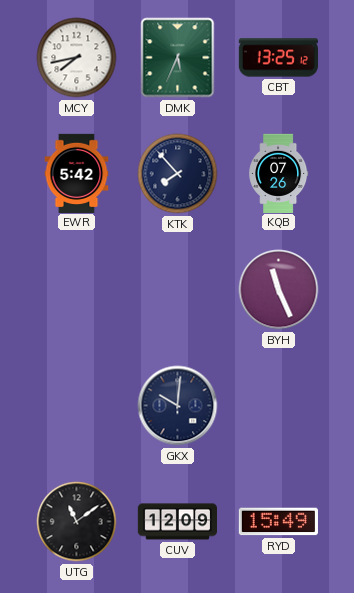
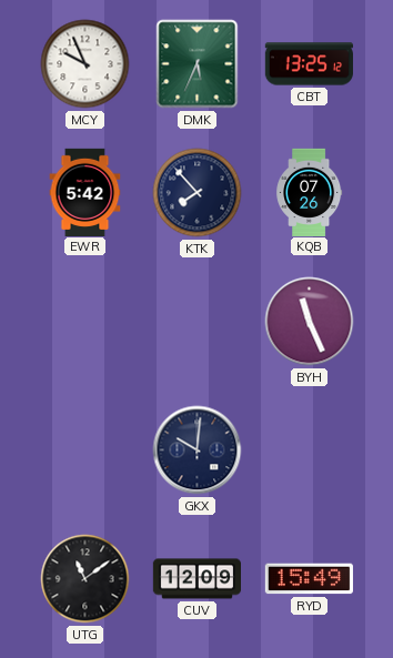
MCY: 7:43 -> 9:56
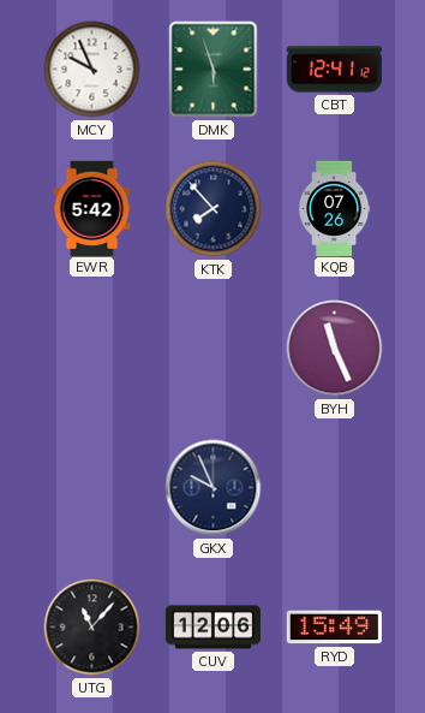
DMK: 5:34 -> 5:57
CBT: 13:25 -> 12:41
GKX: 10:01 -> 9:56
UTG: 11:09 -> 11:07
CUV: 12:09 -> 12:06
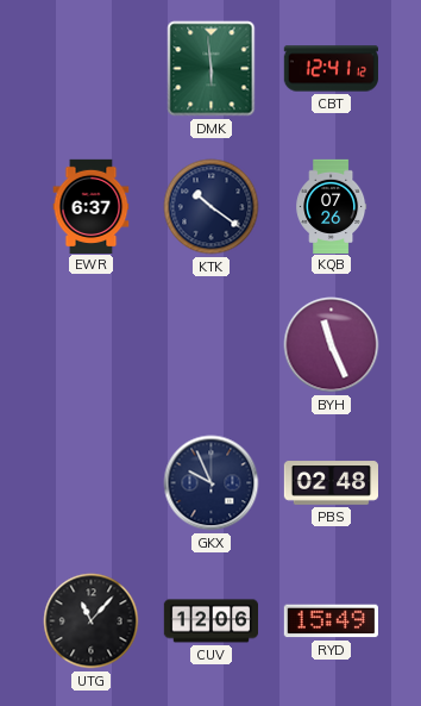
MCY: 9:56 -> none
DMK: 5:57 -> 5:59
EWR: 5:42 -> 6:37
KTK: 7:53 -> 10:21
PBS: none -> 02:48
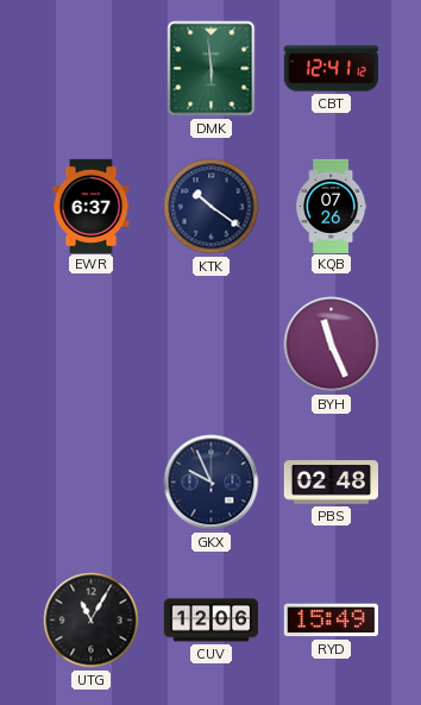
UTG: 11:07 -> 11:05
